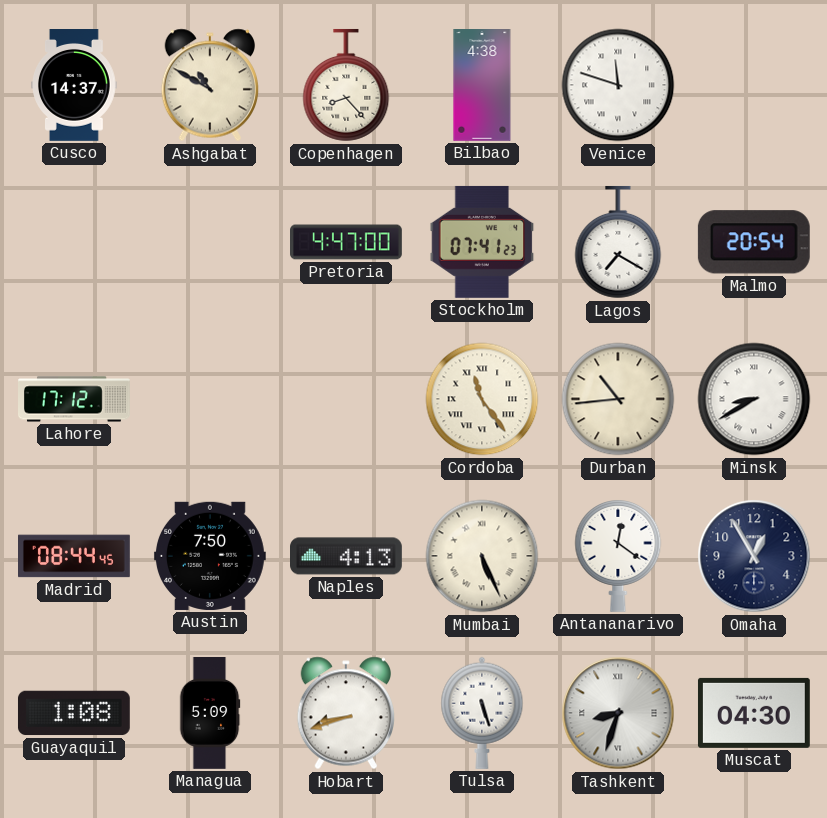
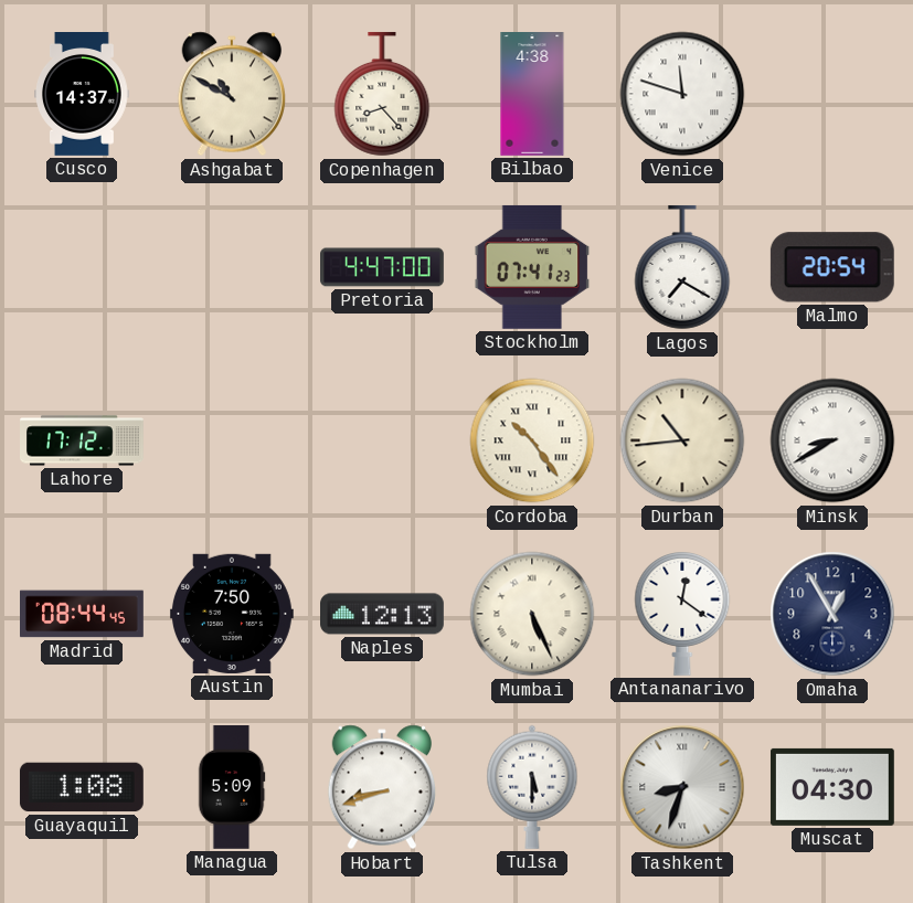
Cordoba: 11:24 -> 10:24
Naples: 4:13 -> 12:13
Tulsa: 5:27 -> 5:30
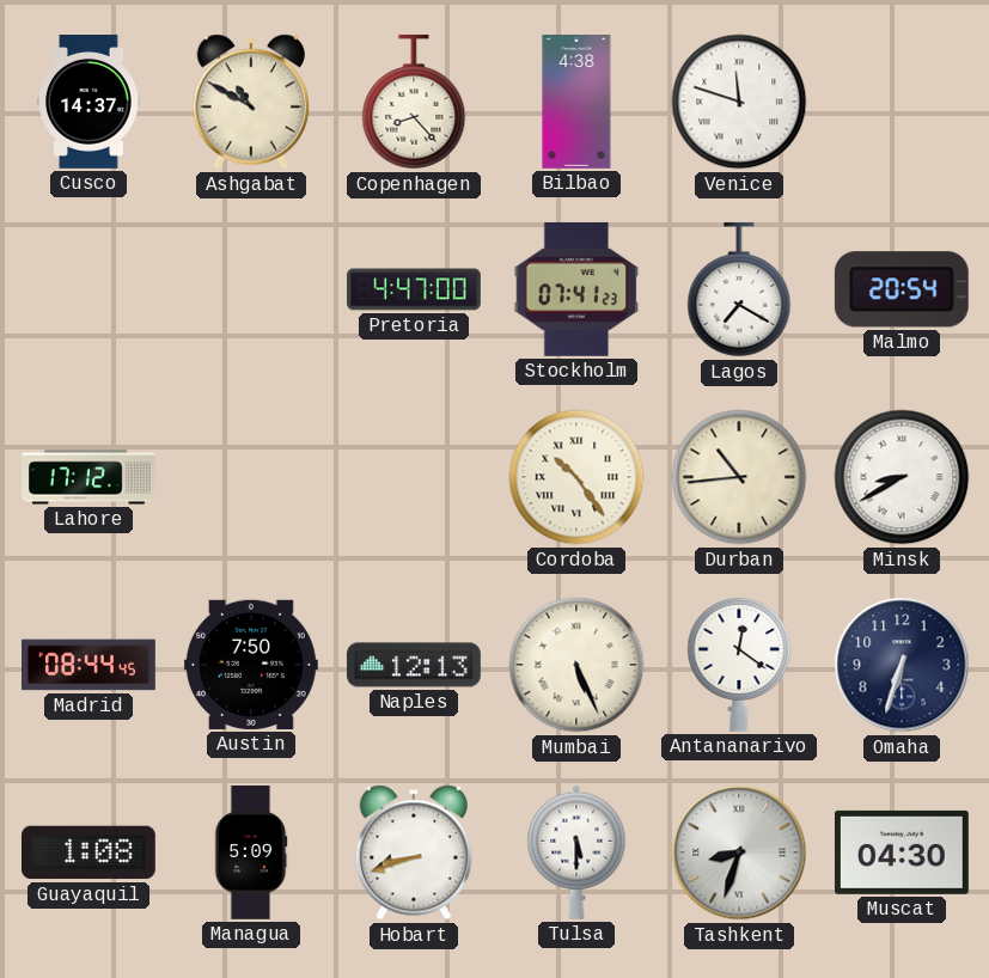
Omaha: 12:55 -> 6:33
